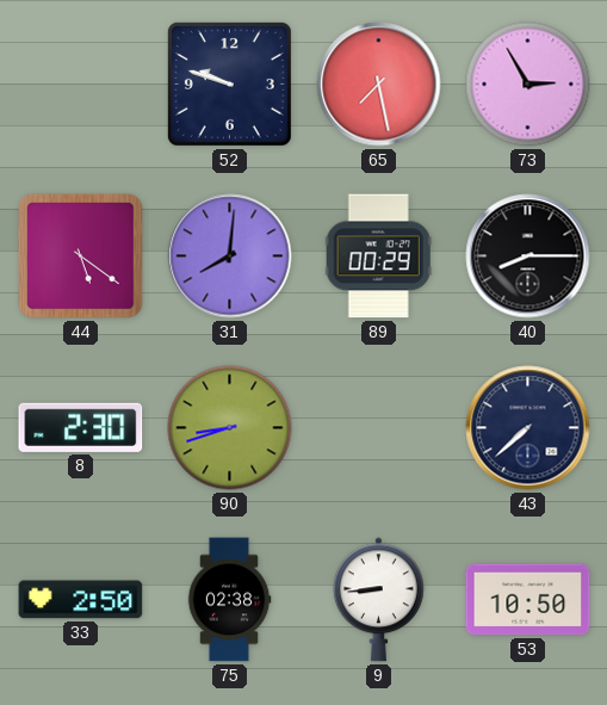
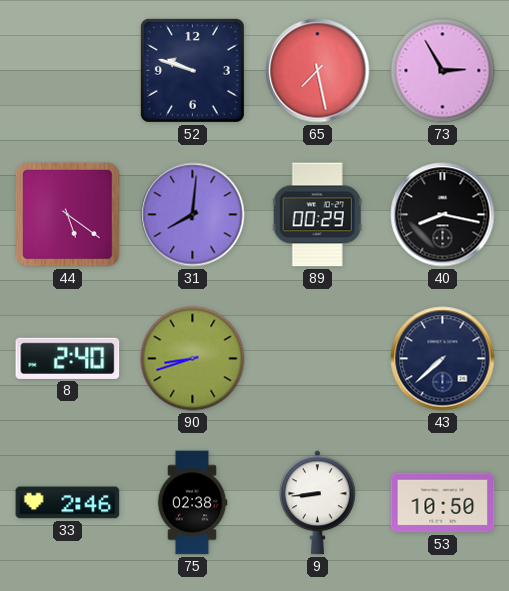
40: 8:15 -> 8:17
8: 2:30 -> 2:40
33: 2:50 -> 2:46
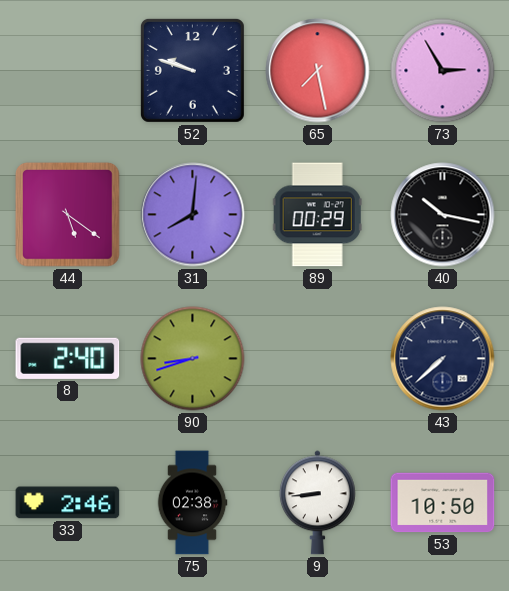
40: 8:17 -> 10:17
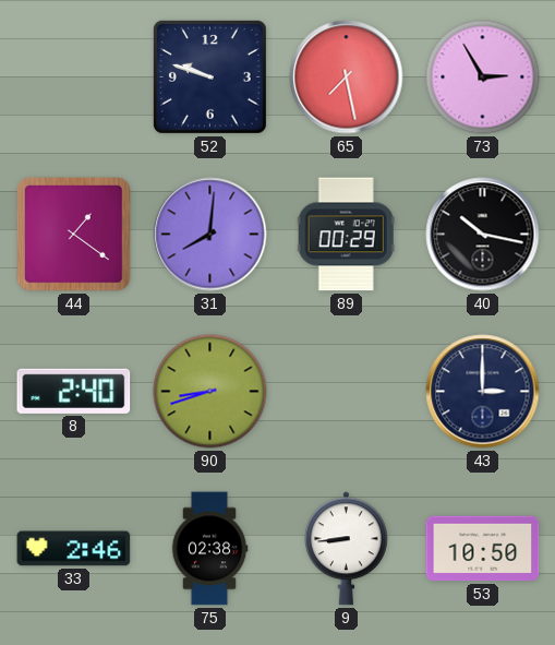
44: 5:21 -> 1:21
43: 7:38 -> 3:00
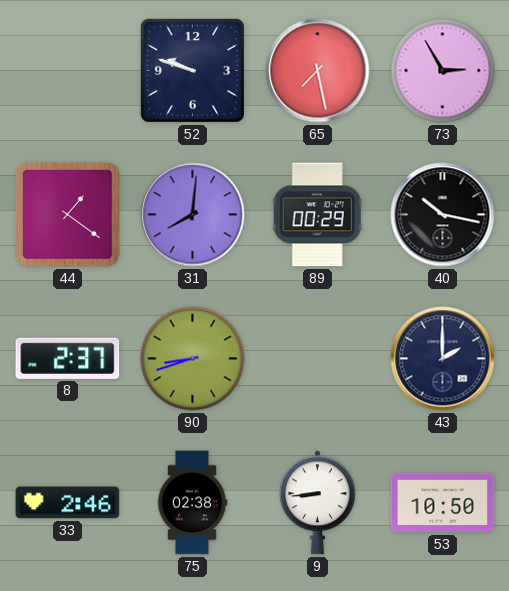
8: 2:40 -> 2:37
43: 3:00 -> 2:00
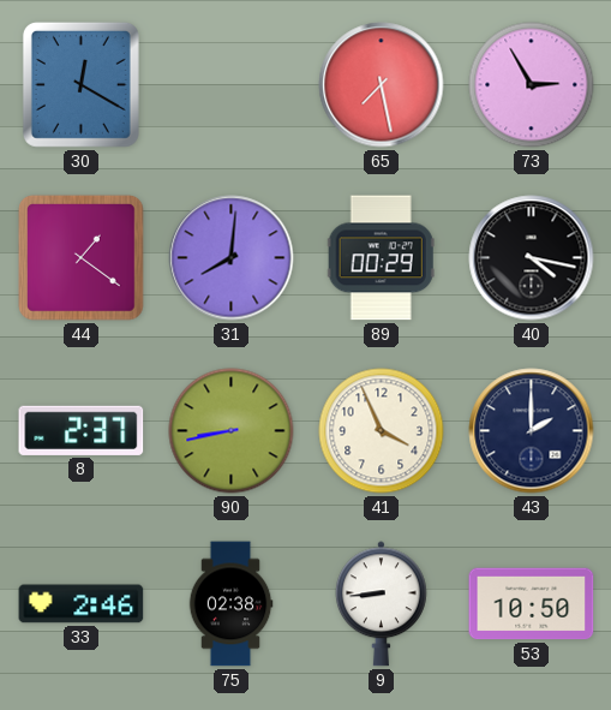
30: none -> 12:20
52: 9:48 -> none
40: 10:17 -> 4:17
90: 8:42 -> 8:43
41: none -> 3:56
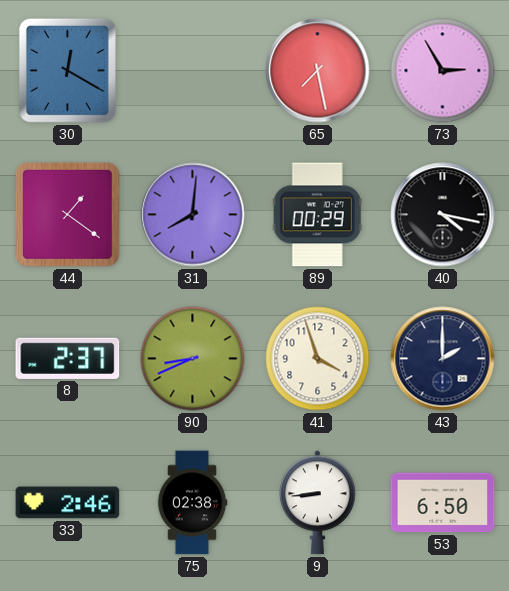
90: 8:43 -> 8:41
41: 3:56 -> 3:57
53: 10:50 -> 6:50
